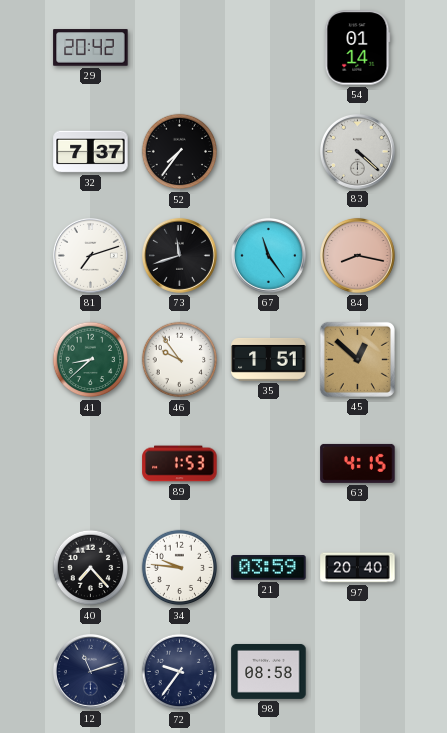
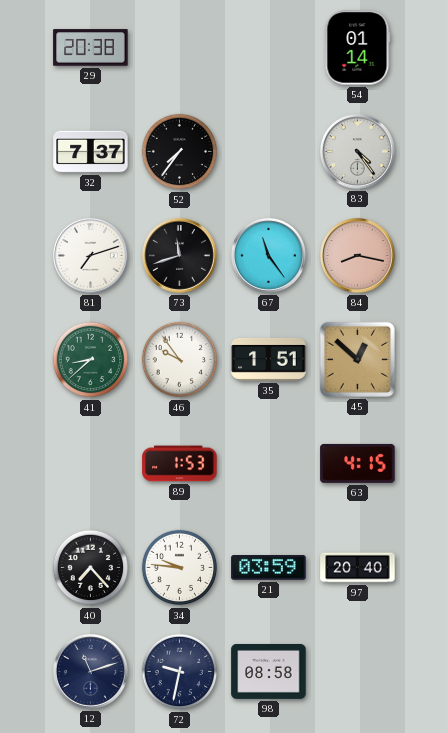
29: 20:42 -> 20:38
83: 4:22 -> 4:24
72: 9:36 -> 9:32
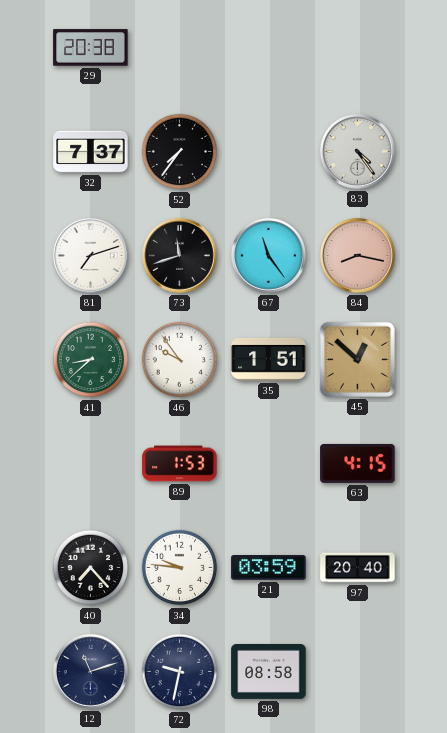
54: 01:14 -> none
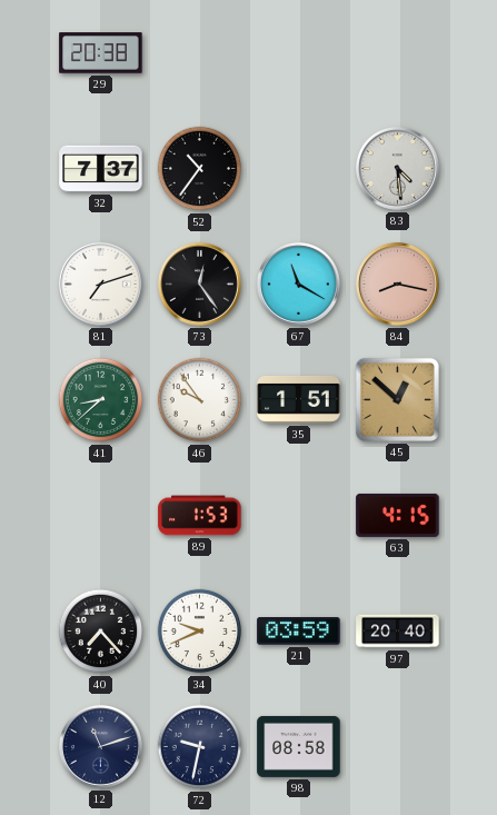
52: 7:36 -> 10:36
83: 4:24 -> 4:29
73: 11:42 -> 12:24
67: 11:24 -> 11:20
34: 9:46 -> 9:41
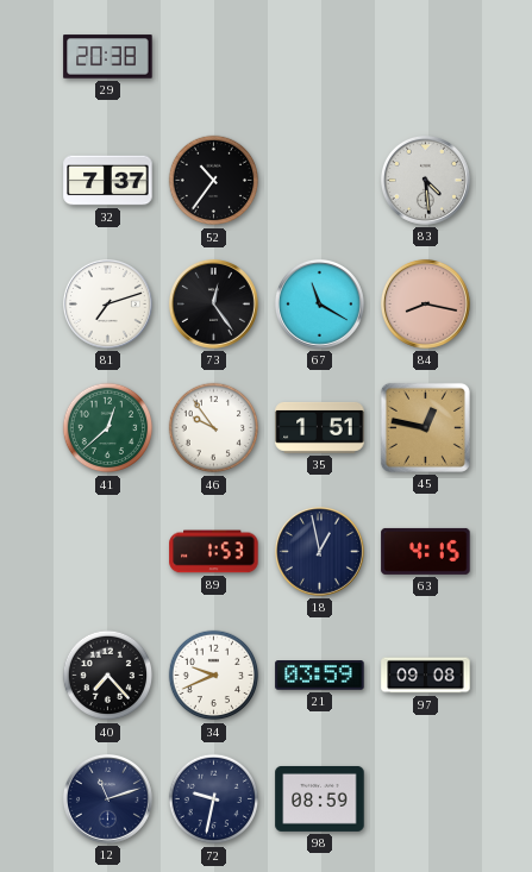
41: 8:38 -> 12:38
45: 12:52 -> 12:47
18: none -> 12:58
97: 20:40 -> 09:08
98: 08:58 -> 08:59
